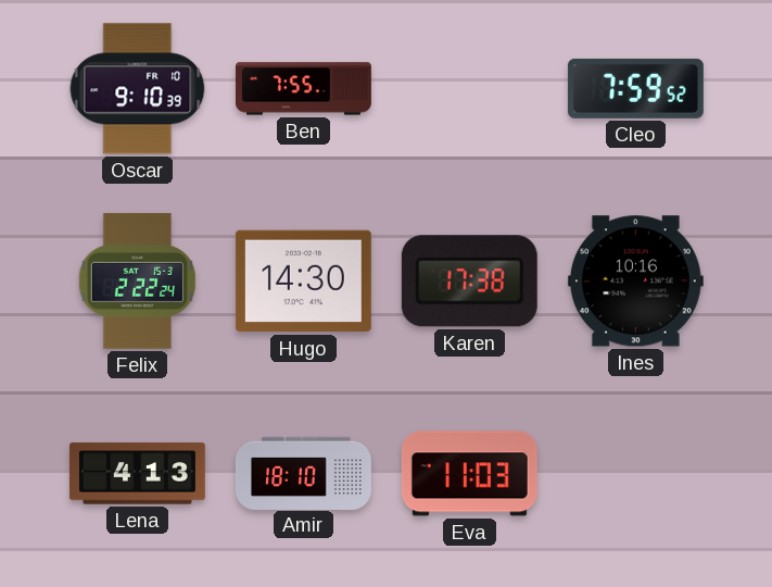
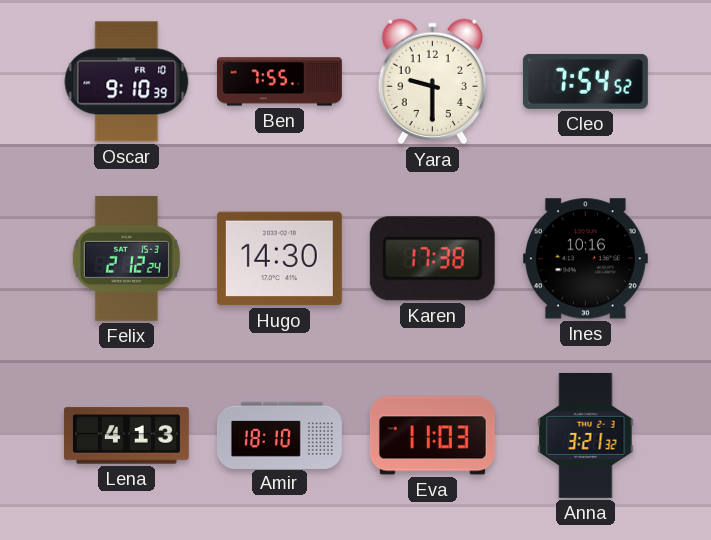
Yara: none -> 9:30
Cleo: 7:59 -> 7:54
Felix: 2:22 -> 2:12
Anna: none -> 3:21
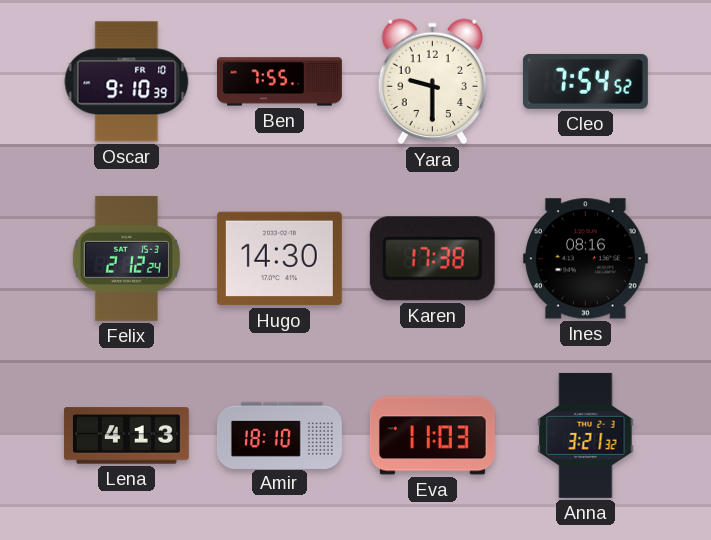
Ines: 10:16 -> 08:16
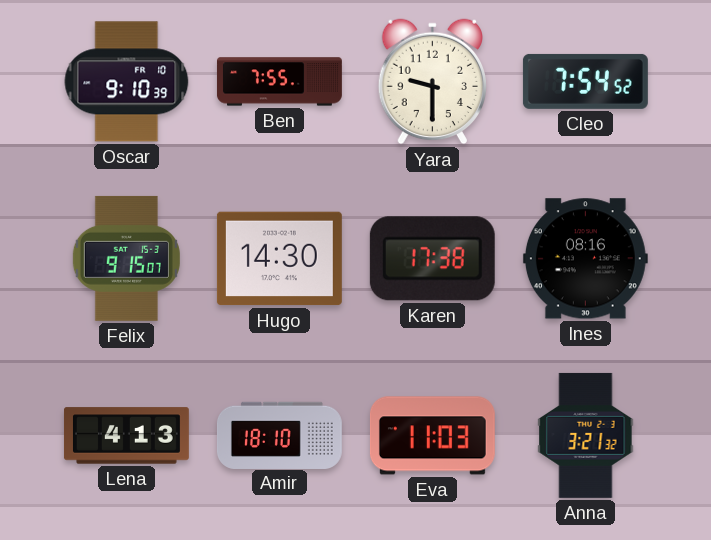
Felix: 2:12 -> 9:15
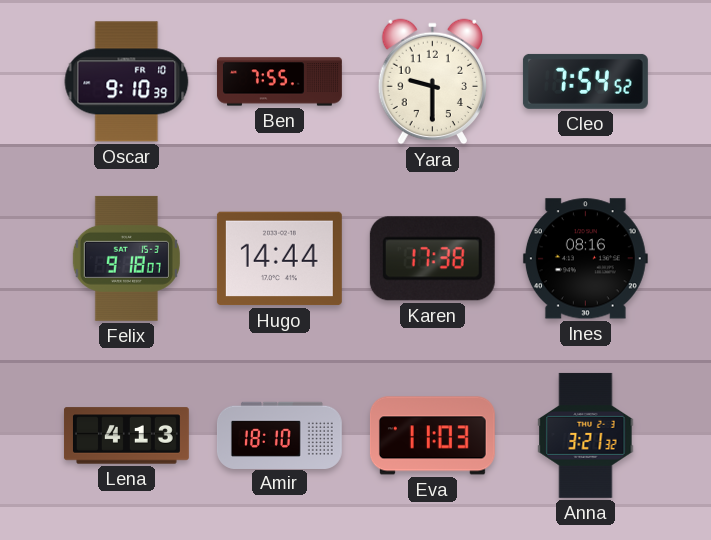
Felix: 9:15 -> 9:18
Hugo: 14:30 -> 14:44
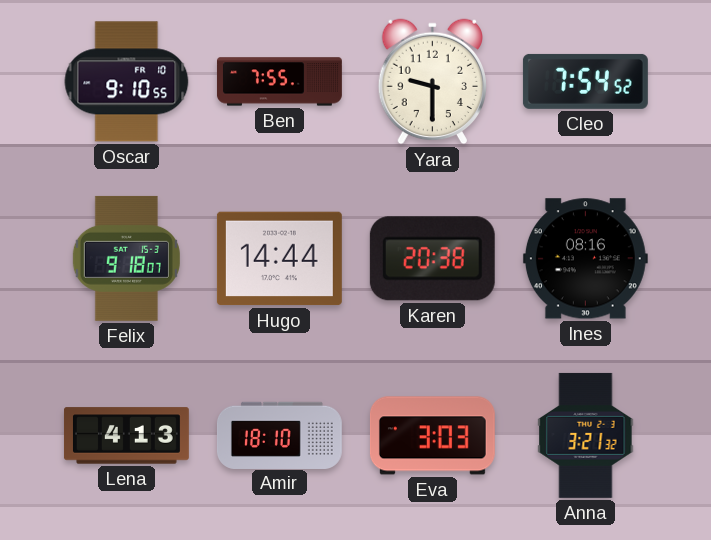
Oscar: 9:10:39 -> 9:10:55
Karen: 17:38 -> 20:38
Eva: 11:03 -> 3:03
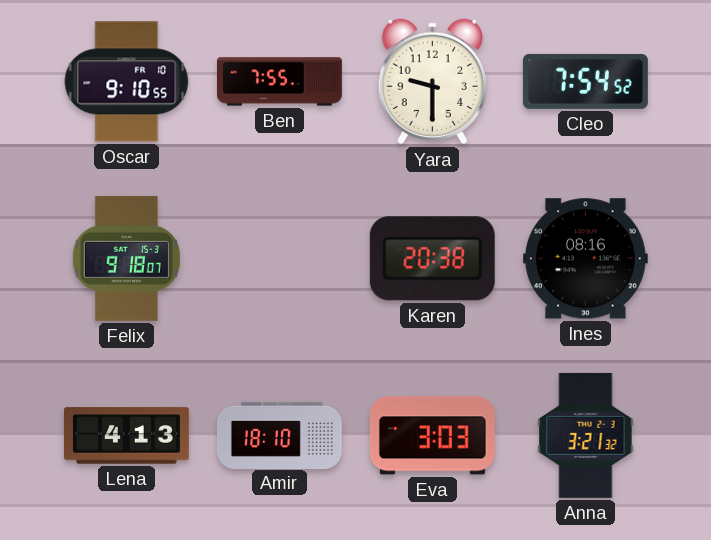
Hugo: 14:44 -> none
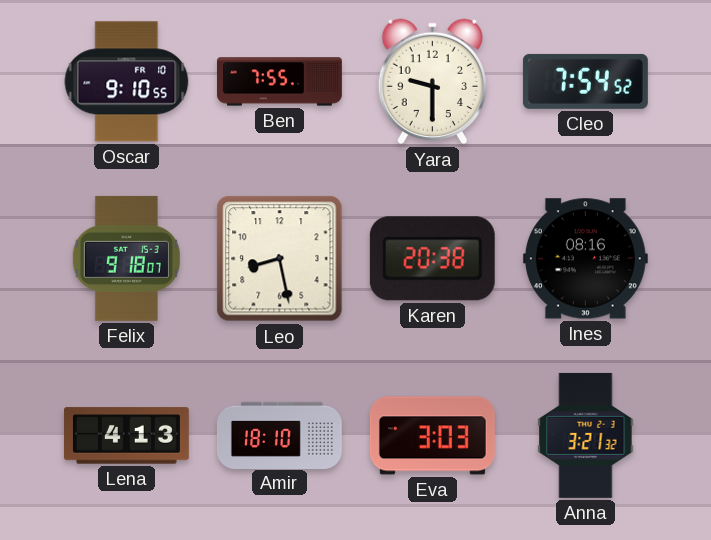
Leo: none -> 8:28
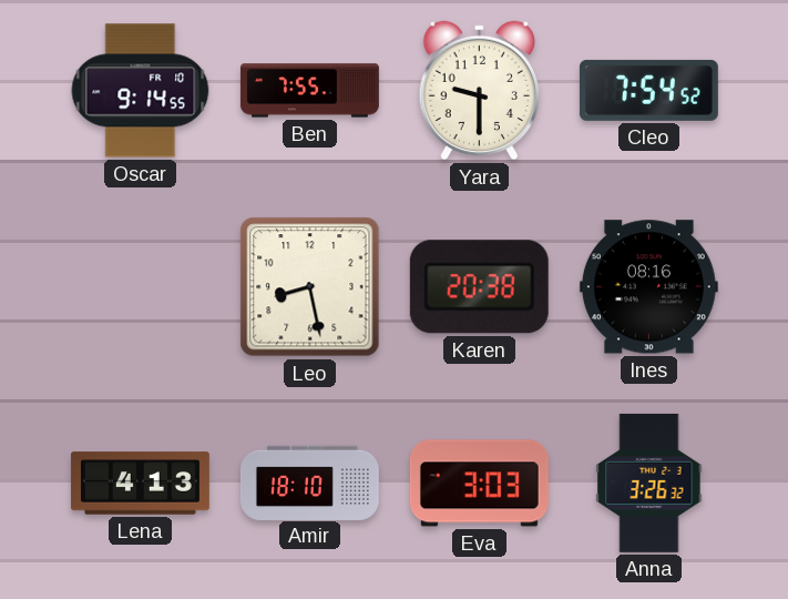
Oscar: 9:10 -> 9:14
Felix: 9:18 -> none
Anna: 3:21 -> 3:26
